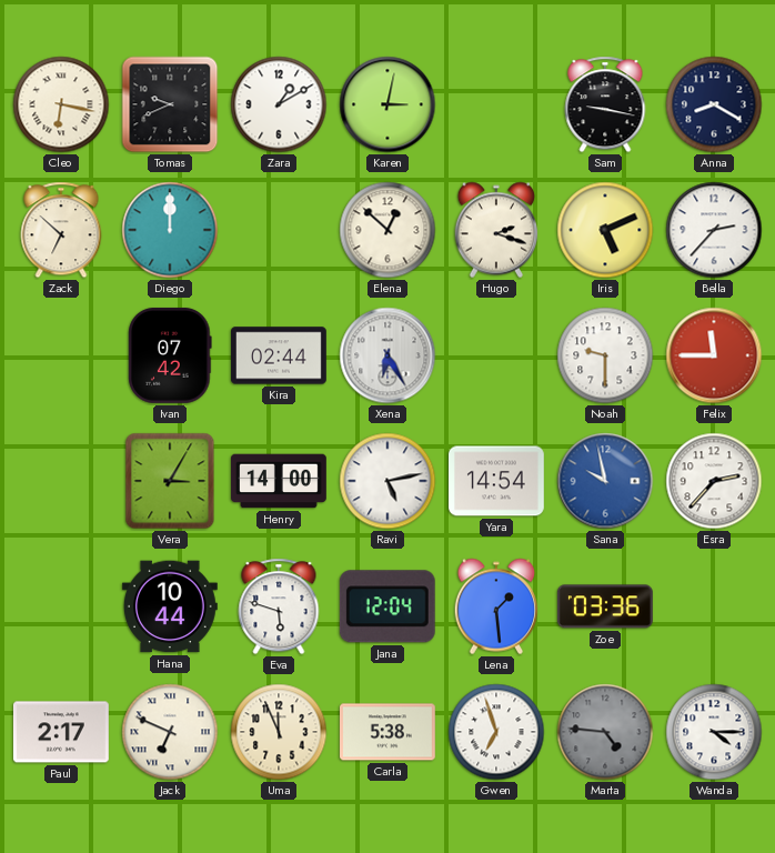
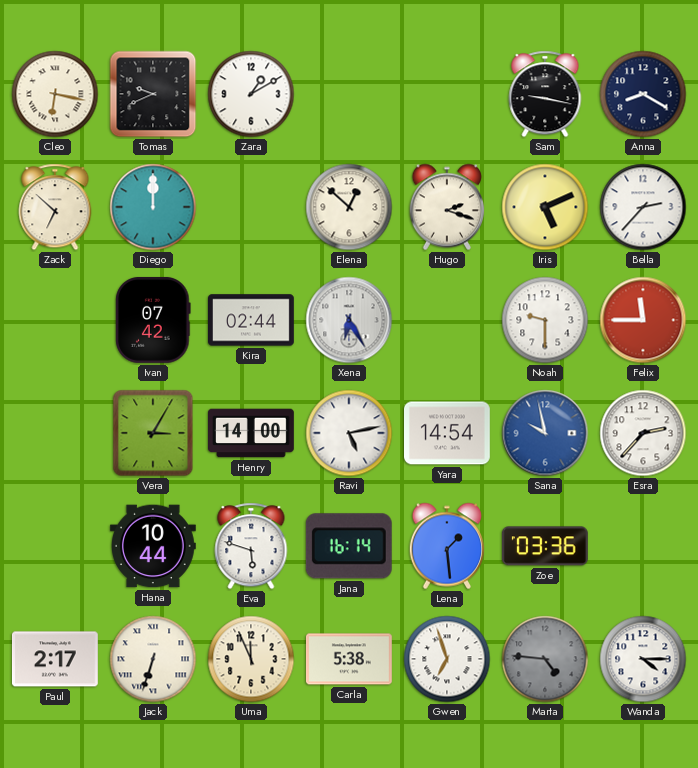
Karen: 3:02 -> none
Jana: 12:04 -> 16:14
Jack: 6:49 -> 6:33
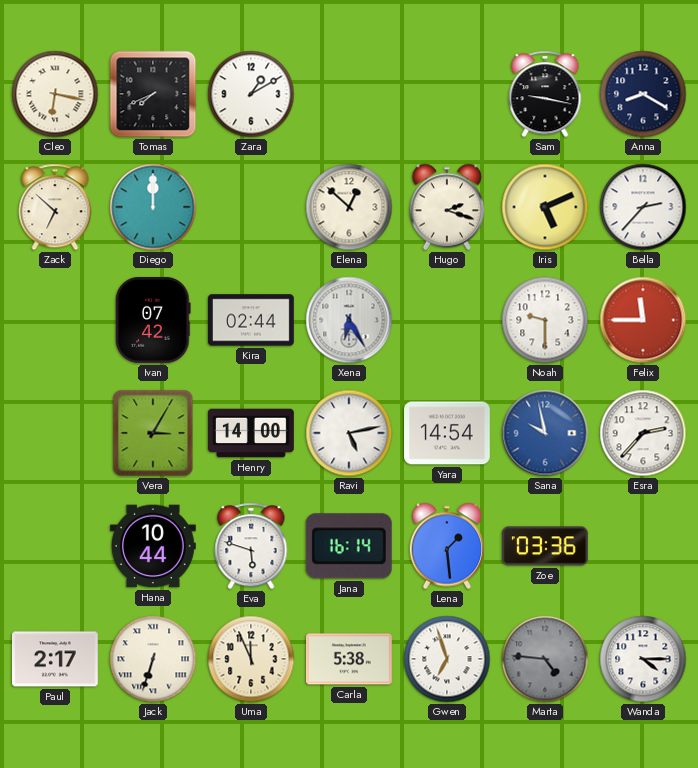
Tomas: 9:41 -> 7:41
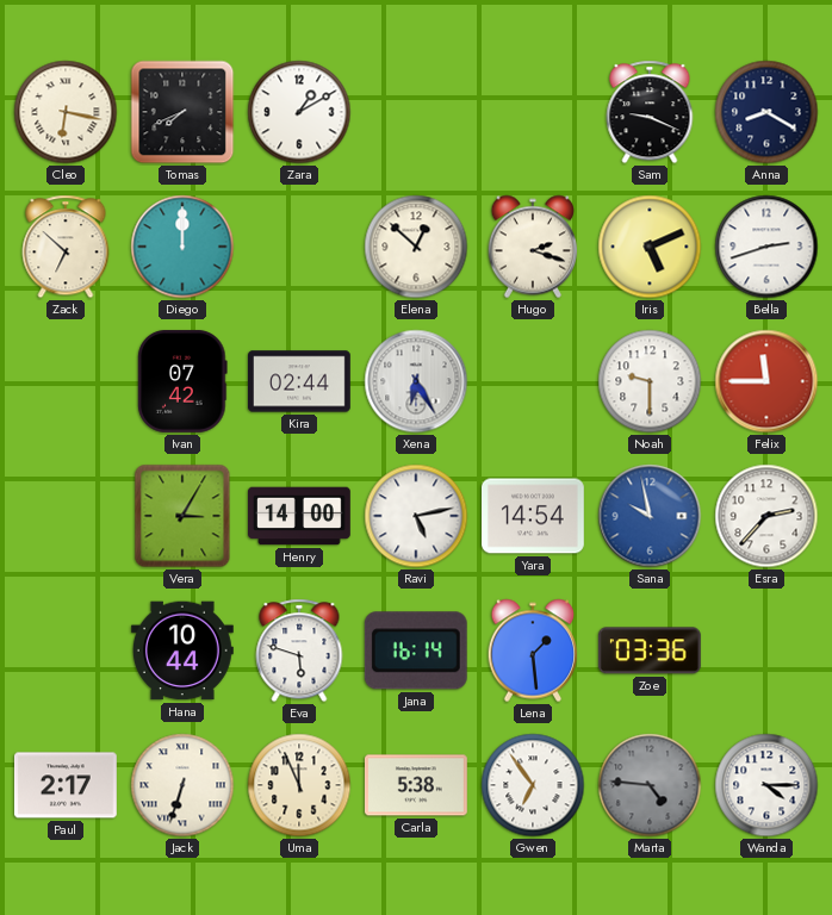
Sam: 9:17 -> 9:19
Bella: 2:37 -> 2:42
Gwen: 6:57 -> 6:54
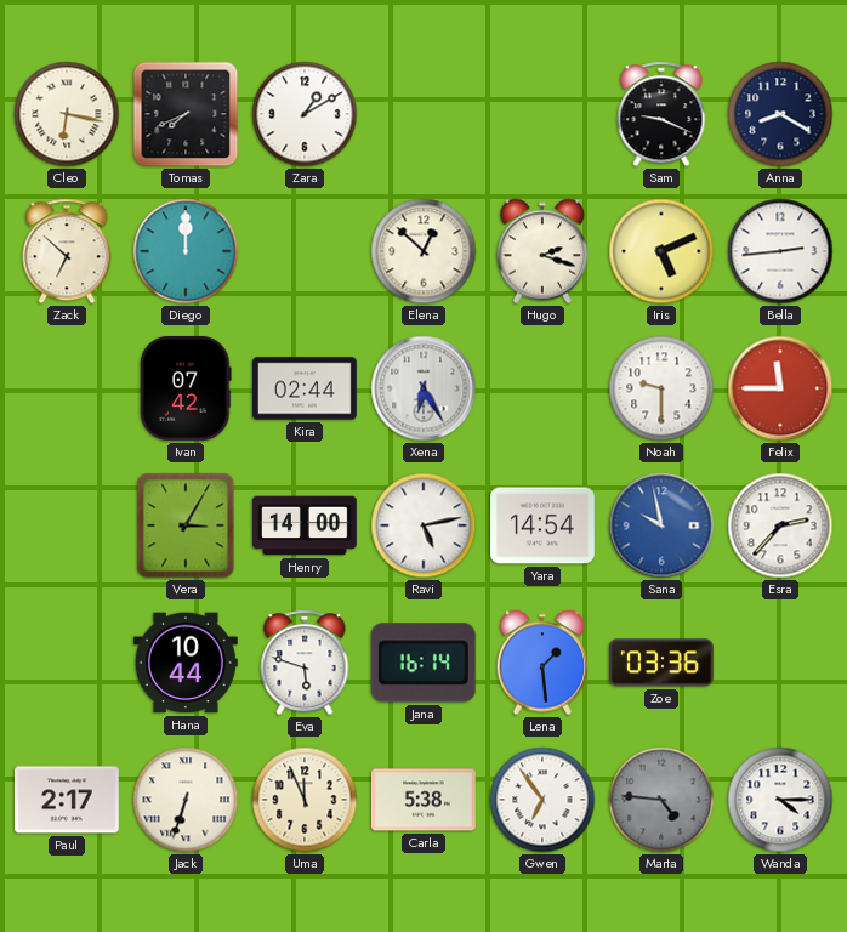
Bella: 2:42 -> 2:44
